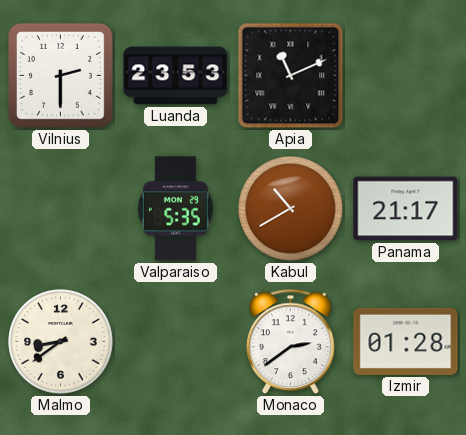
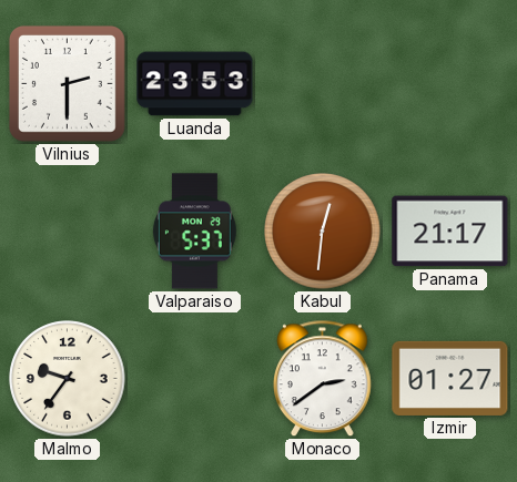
Apia: 11:11 -> none
Valparaiso: 5:35 -> 5:37
Kabul: 10:40 -> 12:31
Malmo: 8:39 -> 9:36
Izmir: 01:28 -> 01:27
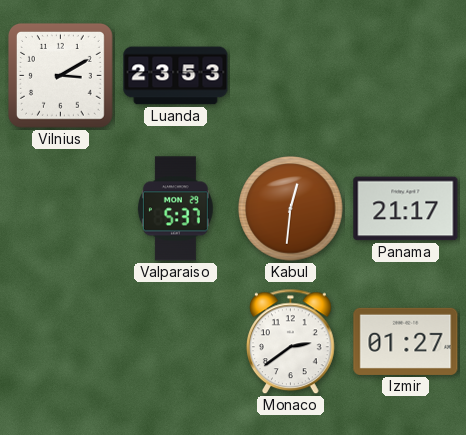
Vilnius: 2:30 -> 3:10
Malmo: 9:36 -> none
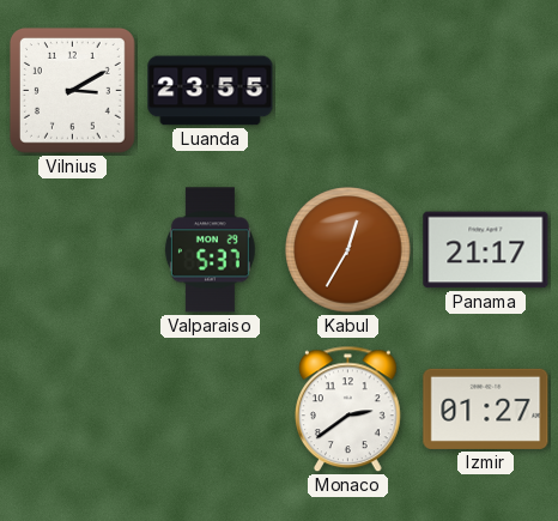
Luanda: 23:53 -> 23:55
Kabul: 12:31 -> 12:35
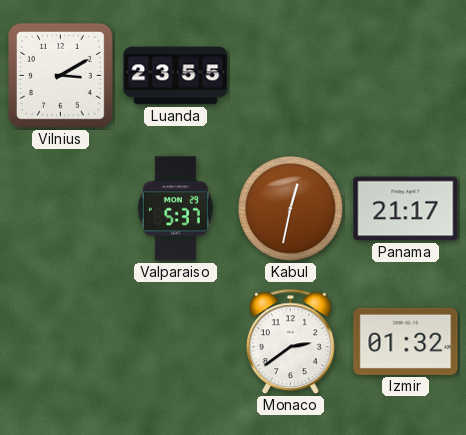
Kabul: 12:35 -> 12:32
Izmir: 01:27 -> 01:32
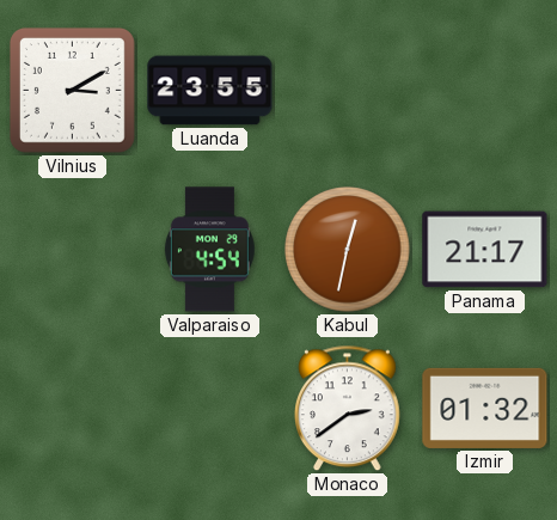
Valparaiso: 5:37 -> 4:54
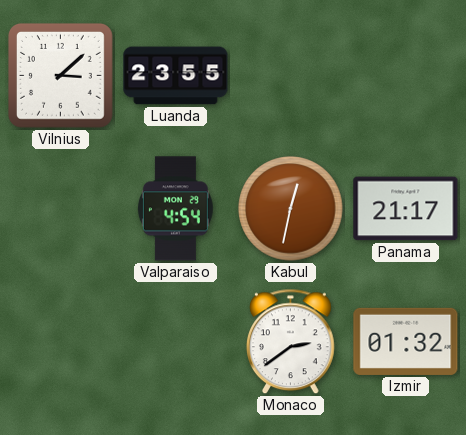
Vilnius: 3:10 -> 3:08
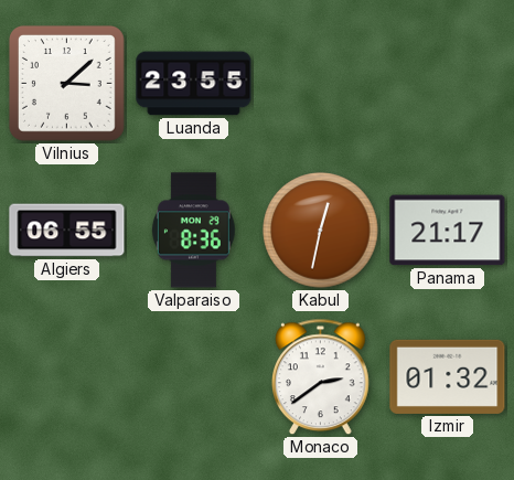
Algiers: none -> 06:55
Valparaiso: 4:54 -> 8:36
